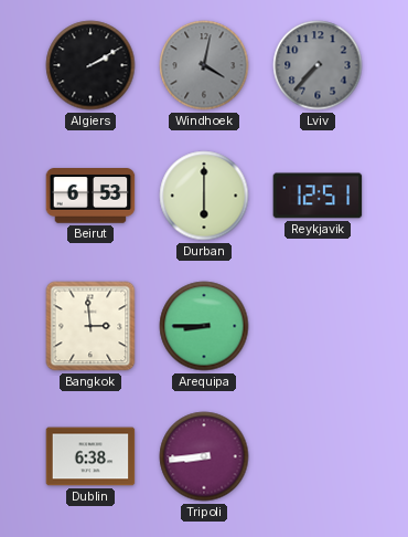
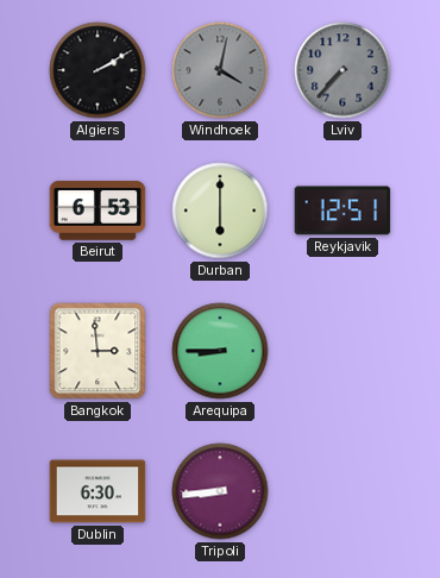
Dublin: 6:38 -> 6:30
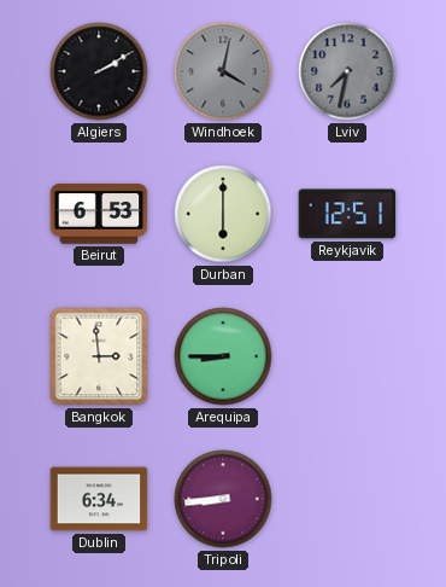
Lviv: 7:37 -> 7:32
Dublin: 6:30 -> 6:34
